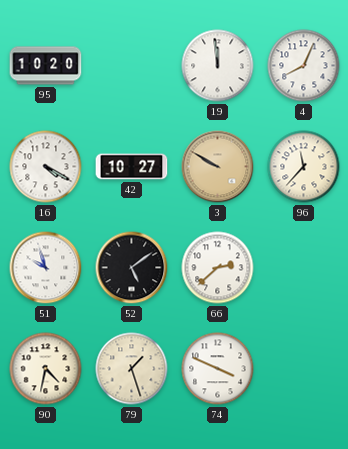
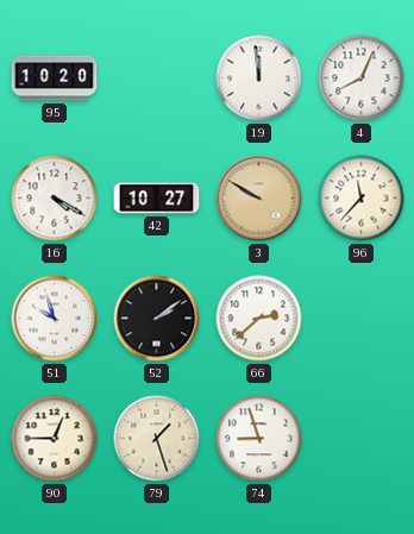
52: 5:09 -> 2:09
90: 4:32 -> 12:45
74: 3:49 -> 8:57
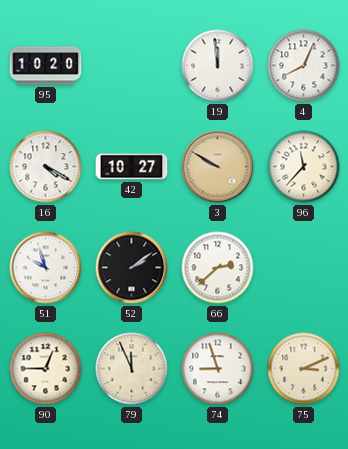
79: 1:27 -> 11:56
75: none -> 3:11
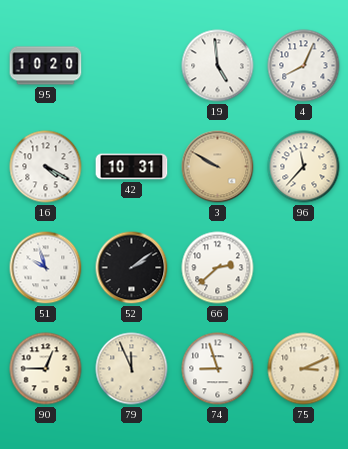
19: 11:59 -> 4:59
42: 10:27 -> 10:31
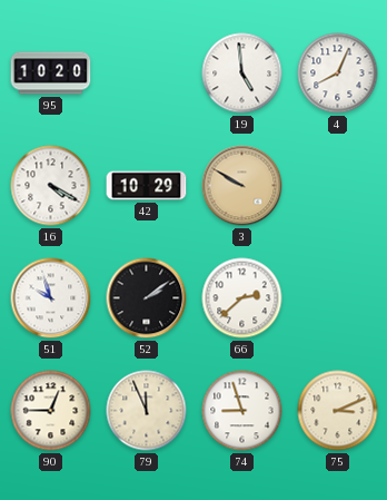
42: 10:31 -> 10:29
96: 11:37 -> none
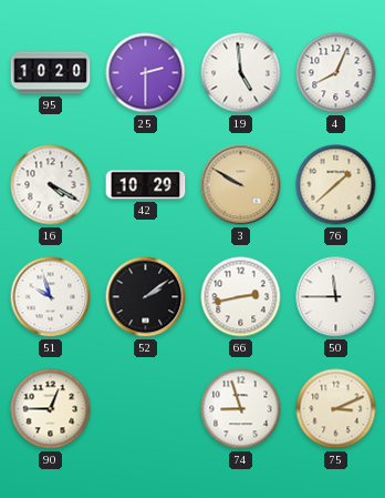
25: none -> 2:30
76: none -> 1:38
66: 2:38 -> 2:43
50: none -> 11:45
79: 11:56 -> none
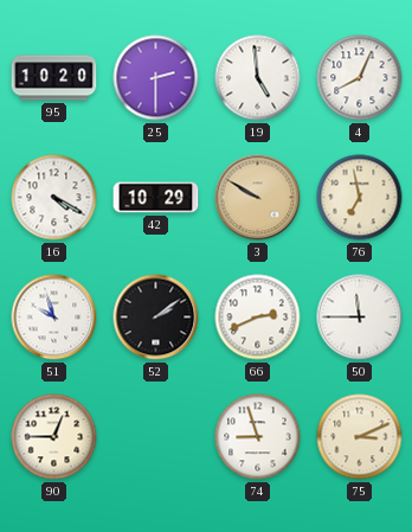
76: 1:38 -> 6:58
66: 2:43 -> 2:41
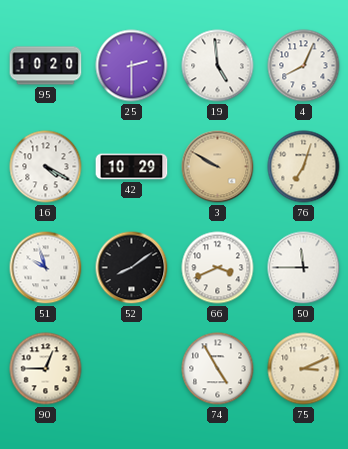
76: 6:58 -> 7:03
52: 2:09 -> 8:09
66: 2:41 -> 3:41
74: 8:57 -> 4:55
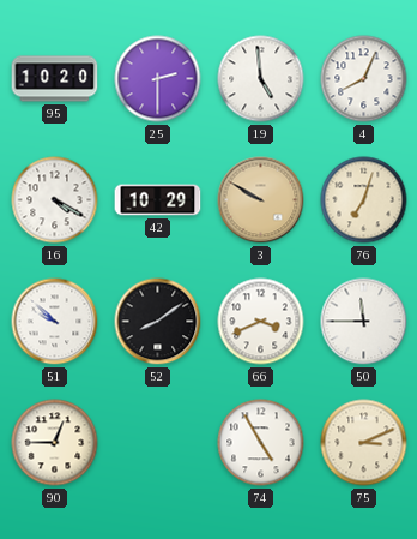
51: 9:57 -> 9:52
